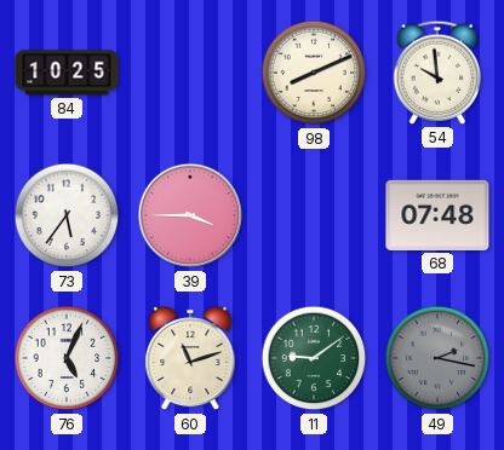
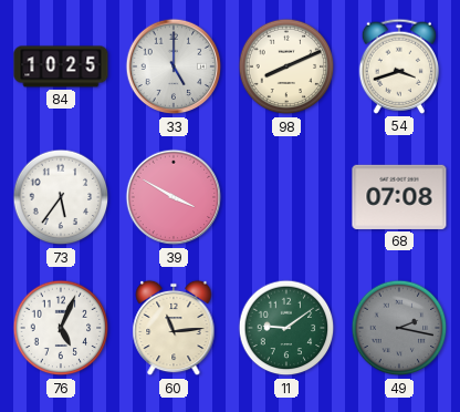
33: none -> 5:00
54: 9:59 -> 3:42
39: 3:45 -> 3:50
68: 07:48 -> 07:08
60: 11:12 -> 11:14
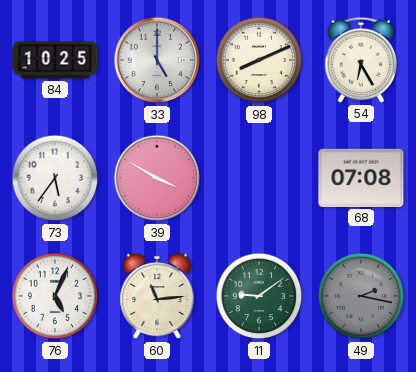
54: 3:42 -> 6:25
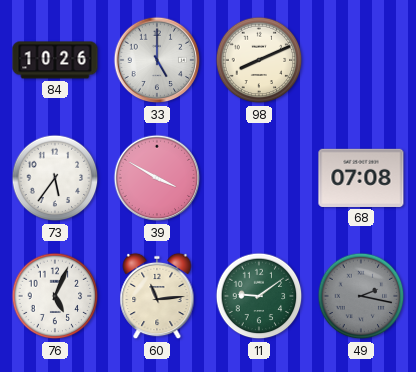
84: 10:25 -> 10:26
54: 6:25 -> none
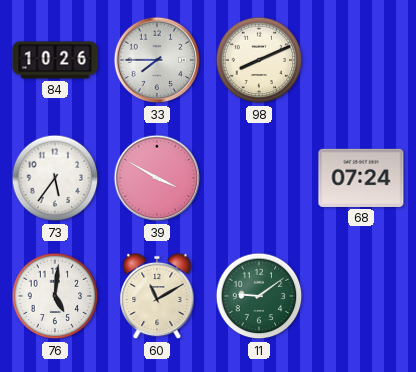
33: 5:00 -> 7:45
68: 07:08 -> 07:24
76: 5:04 -> 5:01
60: 11:14 -> 11:10
49: 2:17 -> none
